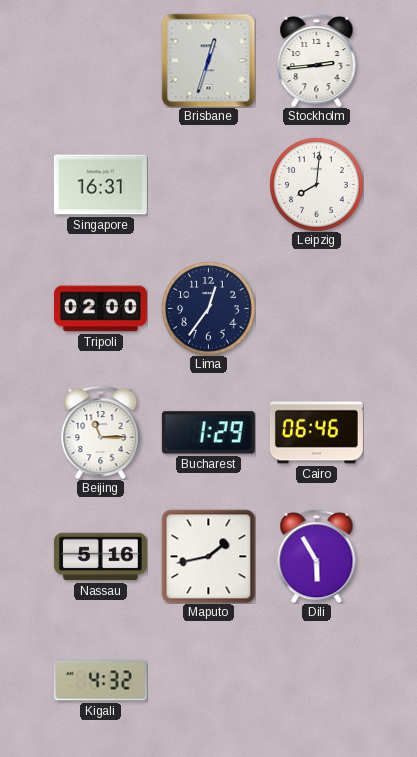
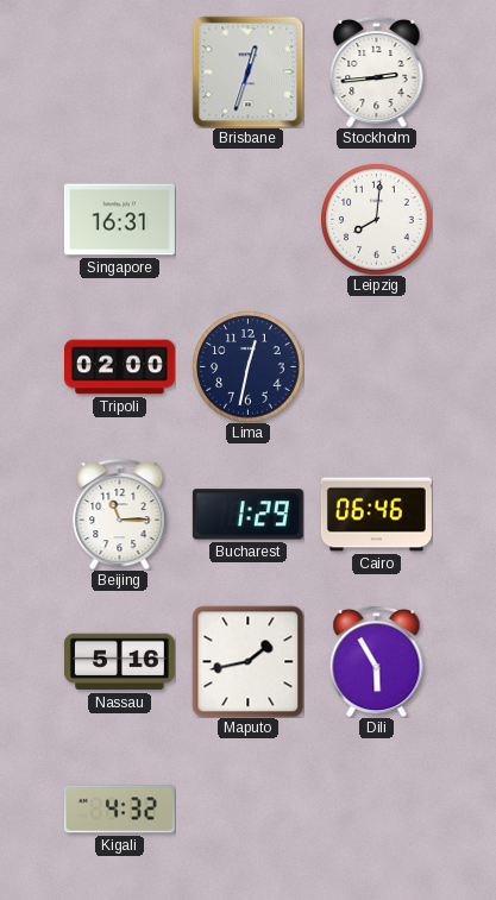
Lima: 12:36 -> 12:32
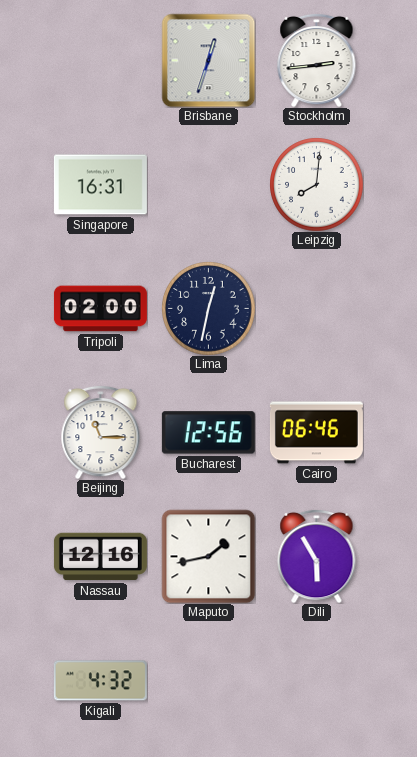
Bucharest: 1:29 -> 12:56
Nassau: 5:16 -> 12:16
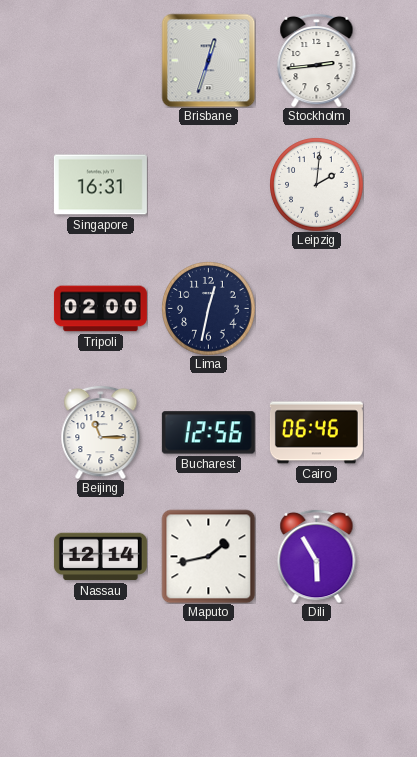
Leipzig: 8:01 -> 2:01
Nassau: 12:16 -> 12:14
Kigali: 4:32 -> none
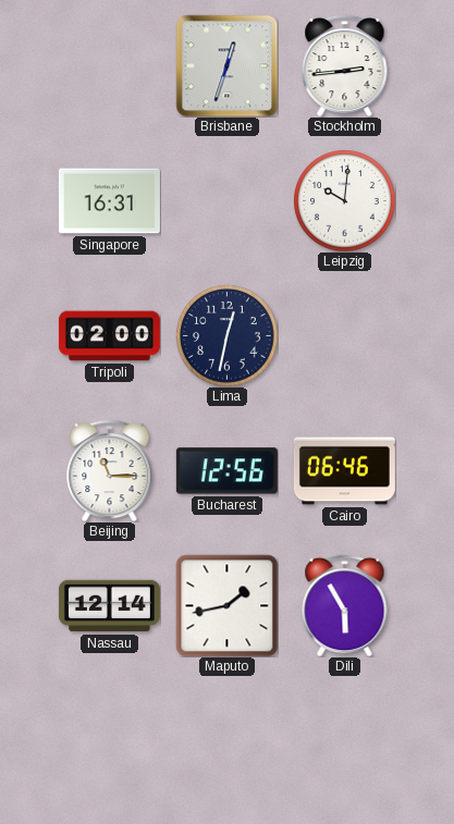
Leipzig: 2:01 -> 10:01
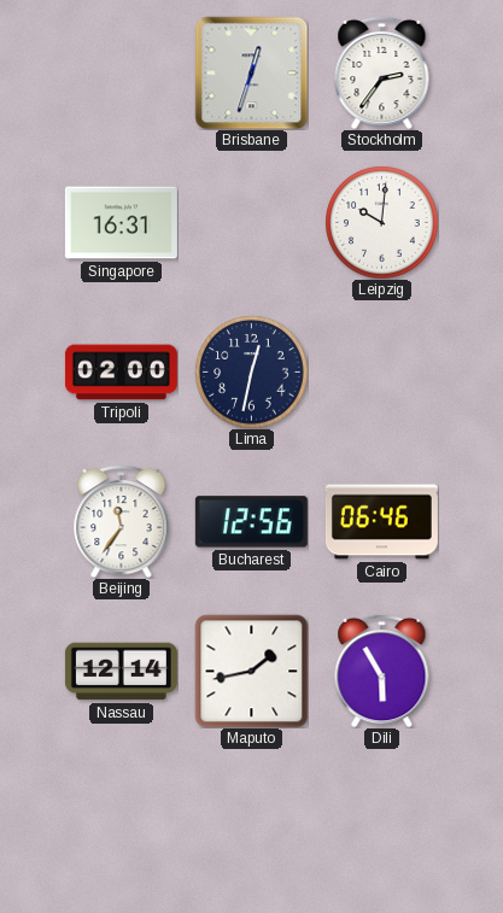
Stockholm: 2:44 -> 2:36
Beijing: 11:15 -> 11:36
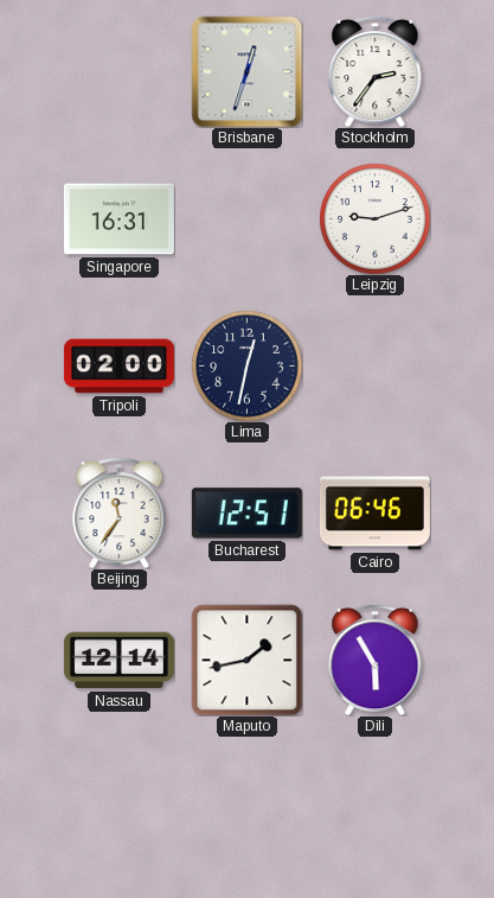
Leipzig: 10:01 -> 9:12
Bucharest: 12:56 -> 12:51
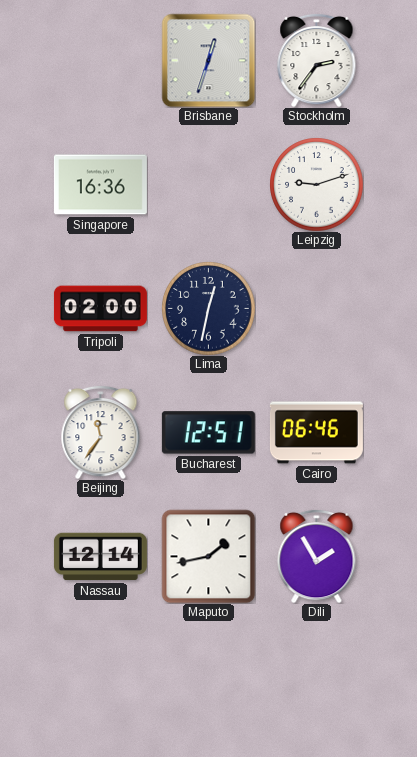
Singapore: 16:31 -> 16:36
Dili: 5:55 -> 1:55
